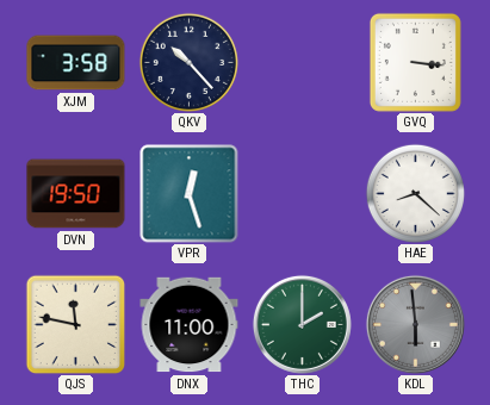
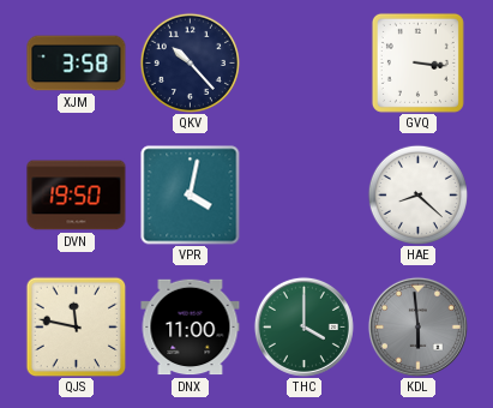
VPR: 12:27 -> 4:02
THC: 2:00 -> 4:00
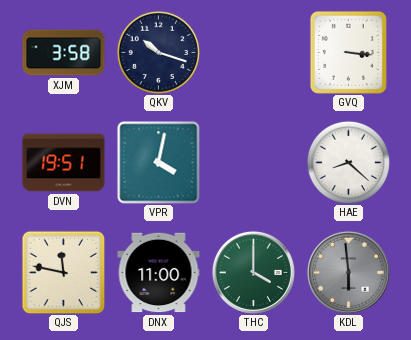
QKV: 10:23 -> 10:18
DVN: 19:50 -> 19:51
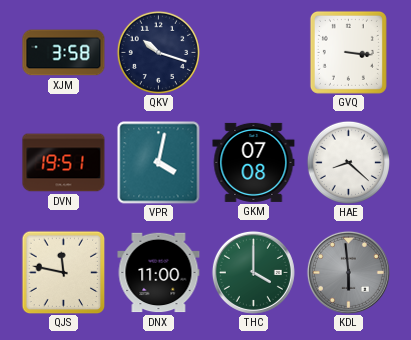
GKM: none -> 07:08
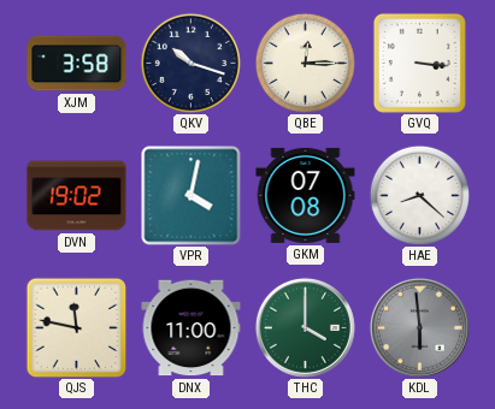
QBE: none -> 12:15
DVN: 19:51 -> 19:02
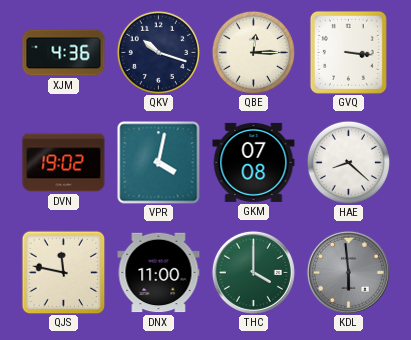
XJM: 3:58 -> 4:36
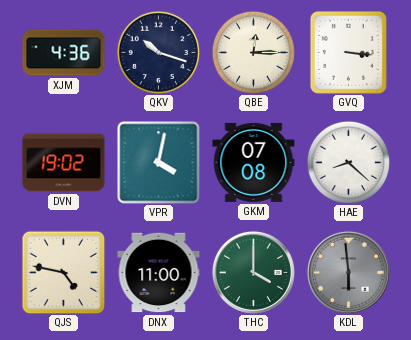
QJS: 11:47 -> 4:47
